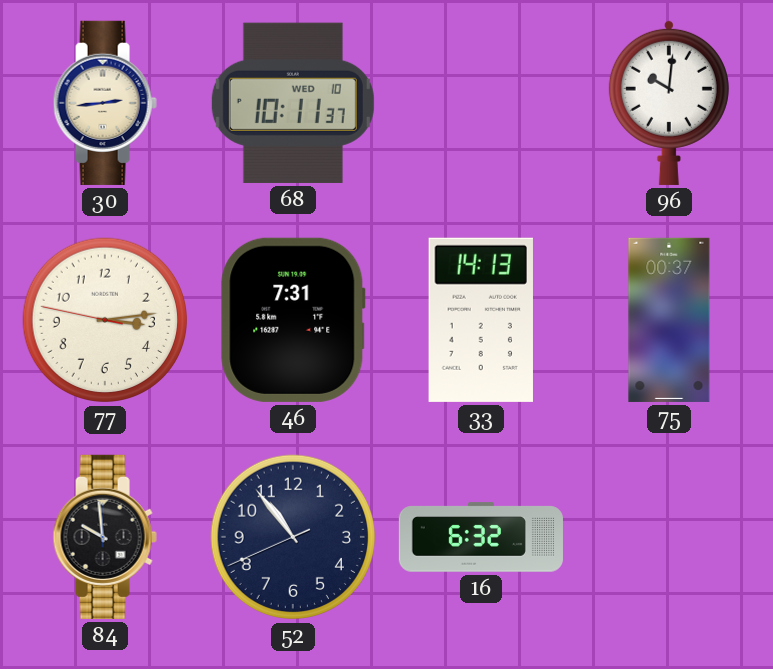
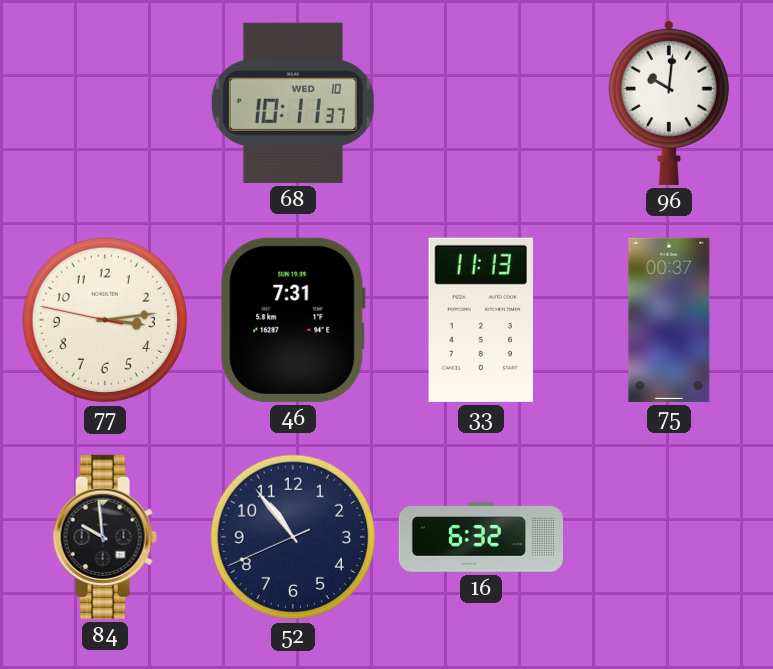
30: 2:44 -> none
33: 14:13 -> 11:13
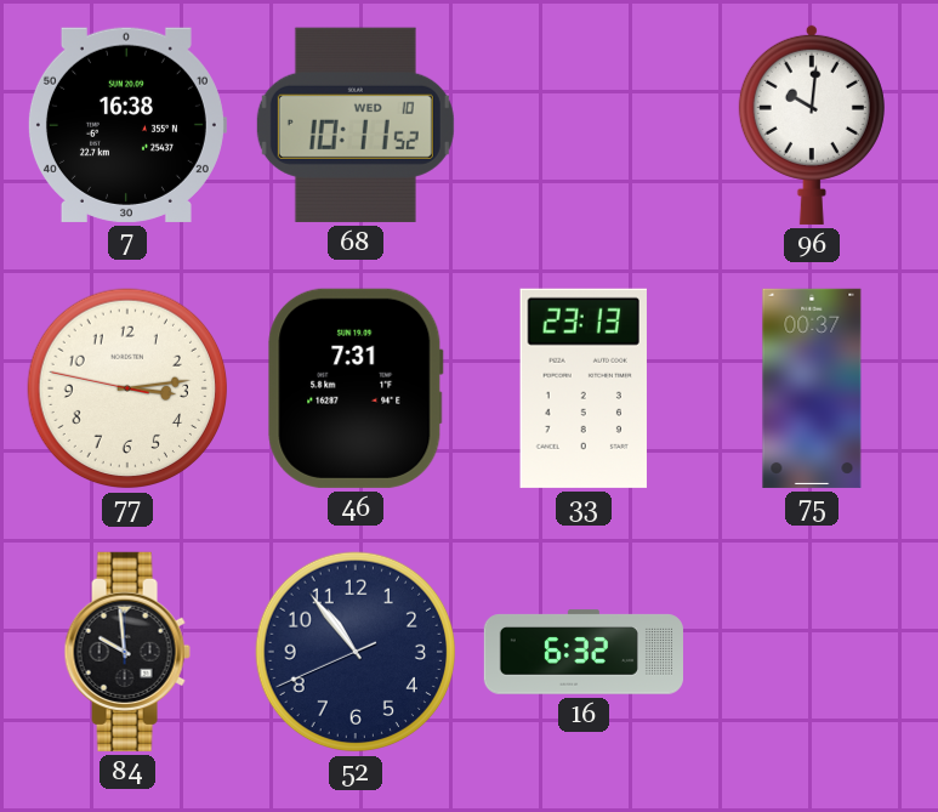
7: none -> 16:38
68: 10:11:37 -> 10:11:52
33: 11:13 -> 23:13
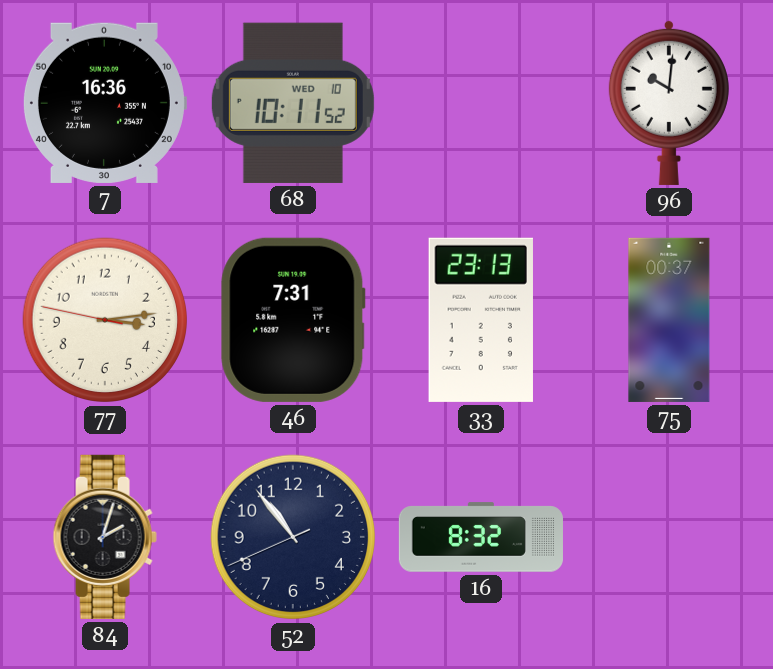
7: 16:38 -> 16:36
84: 9:59 -> 2:03
16: 6:32 -> 8:32
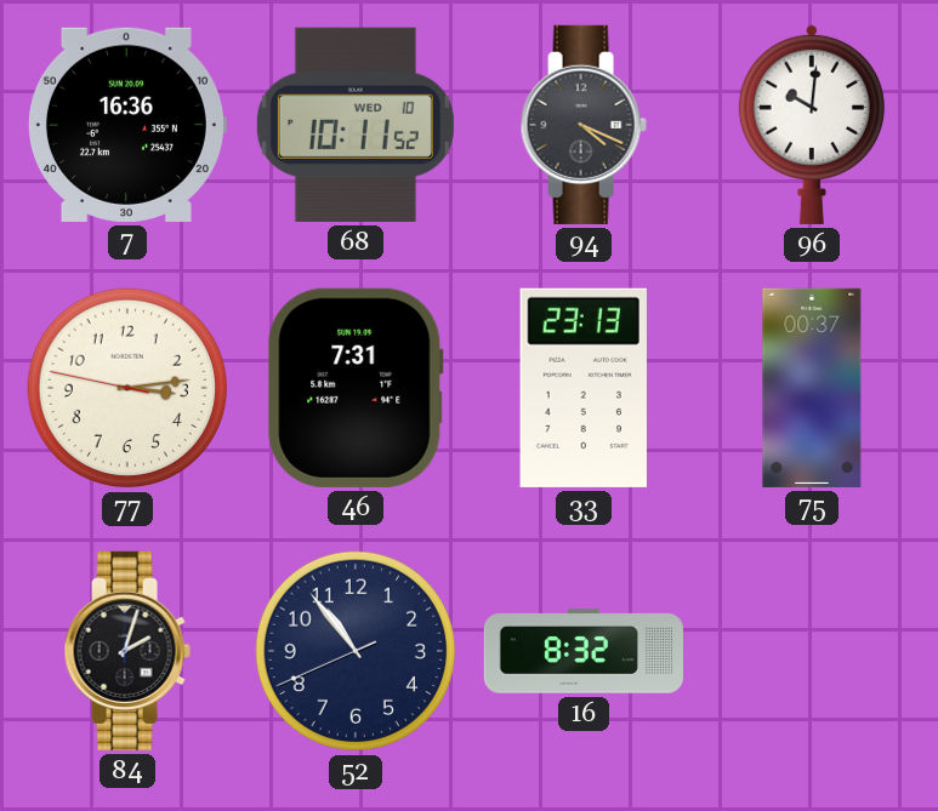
94: none -> 4:19
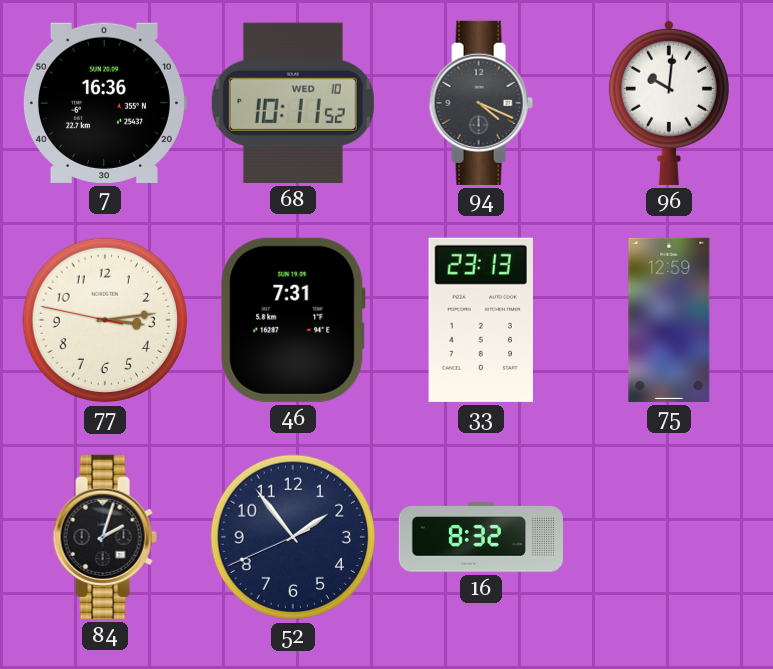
75: 00:37 -> 12:59
52: 10:53 -> 1:53
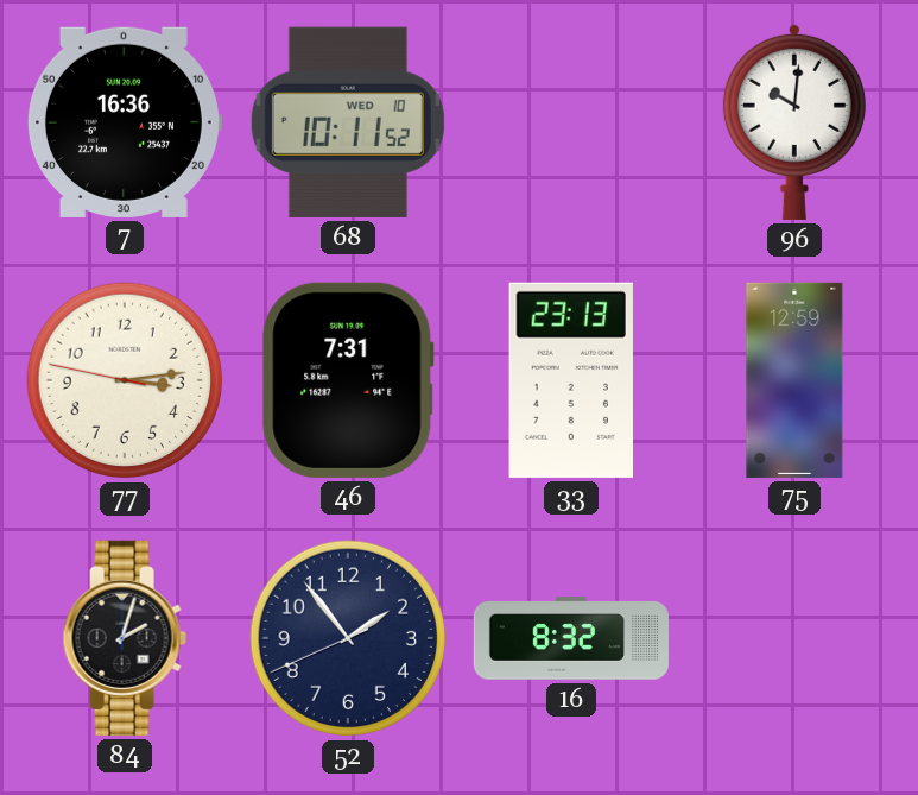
94: 4:19 -> none
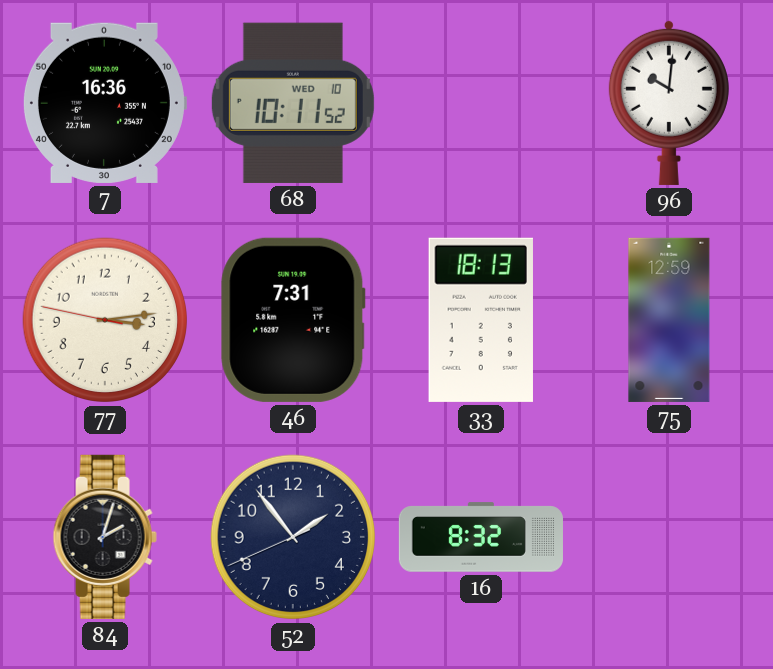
33: 23:13 -> 18:13
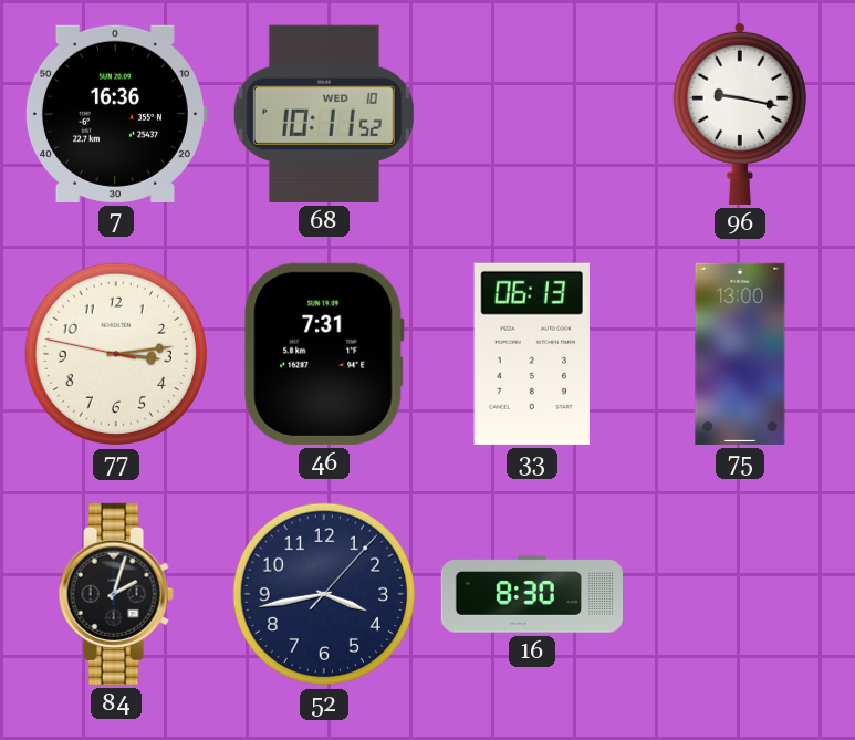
96: 10:01 -> 9:17
33: 18:13 -> 06:13
75: 12:59 -> 13:00
52: 1:53 -> 3:43
16: 8:32 -> 8:30
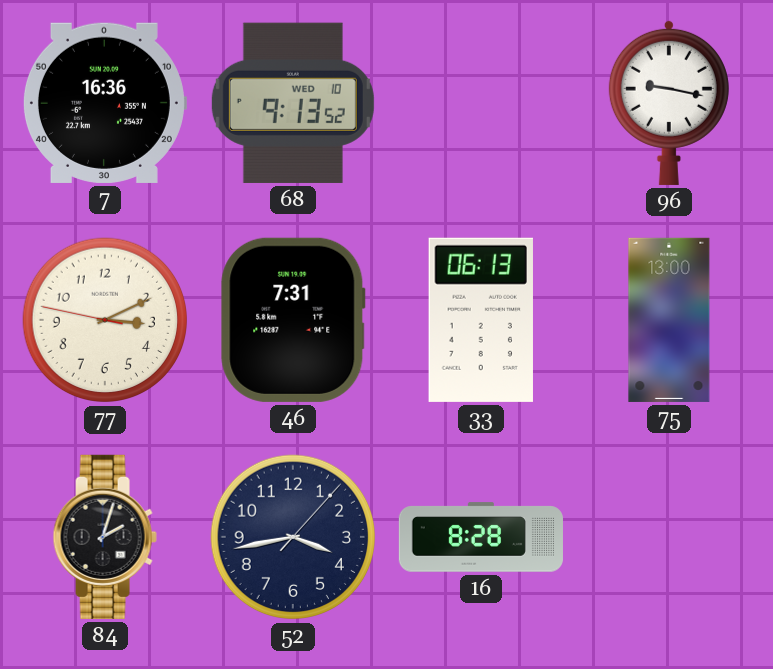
68: 10:11 -> 9:13
77: 3:13 -> 3:10
16: 8:30 -> 8:28
